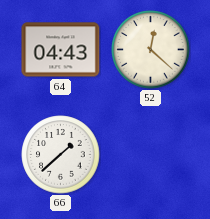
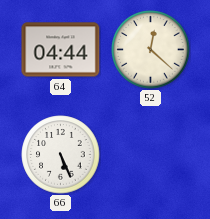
64: 04:43 -> 04:44
66: 1:38 -> 5:26
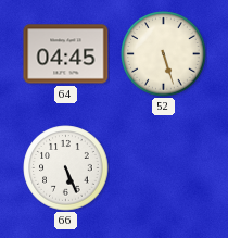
64: 04:44 -> 04:45
52: 12:22 -> 5:27
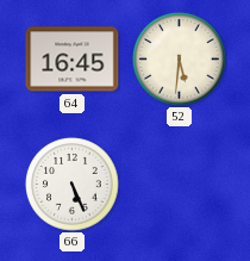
64: 04:45 -> 16:45
52: 5:27 -> 5:31
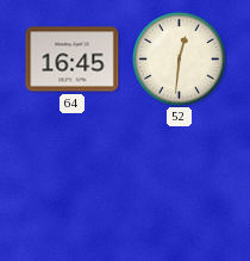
52: 5:31 -> 12:31
66: 5:26 -> none
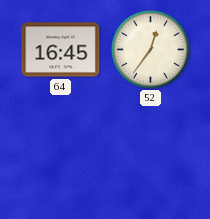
52: 12:31 -> 12:36
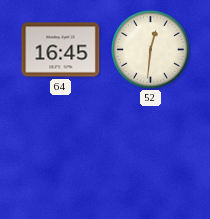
52: 12:36 -> 12:31
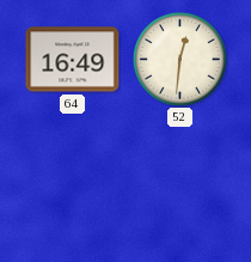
64: 16:45 -> 16:49
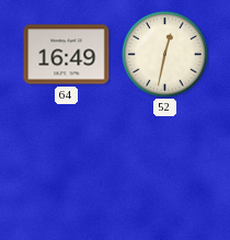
52: 12:31 -> 12:32
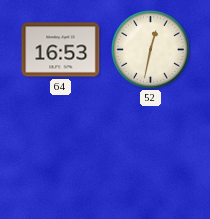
64: 16:49 -> 16:53
